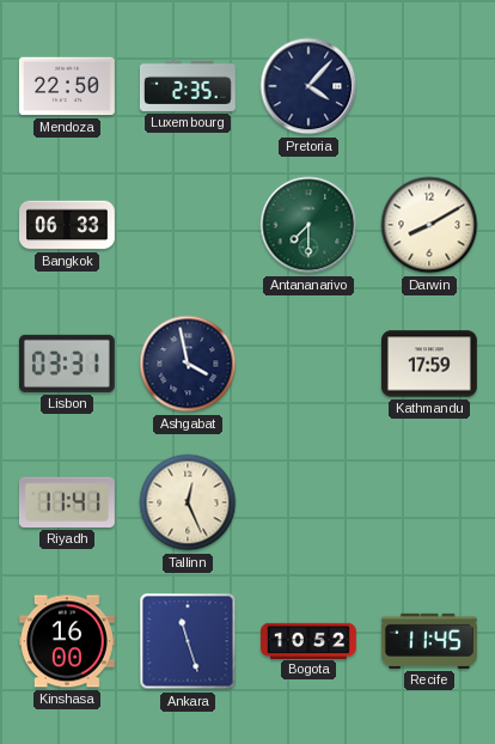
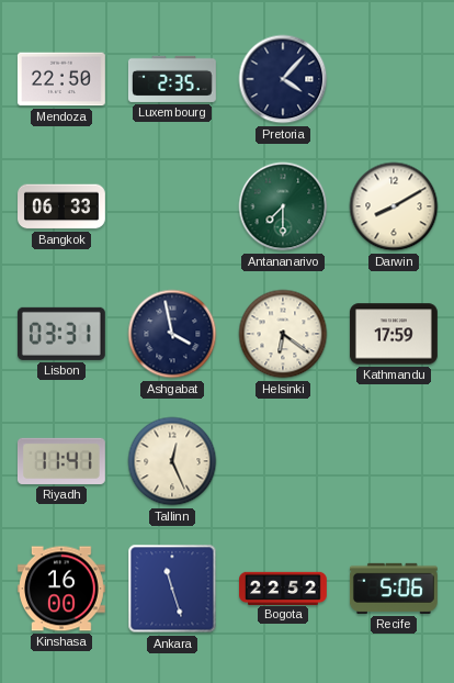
Helsinki: none -> 6:21
Bogota: 10:52 -> 22:52
Recife: 11:45 -> 5:06
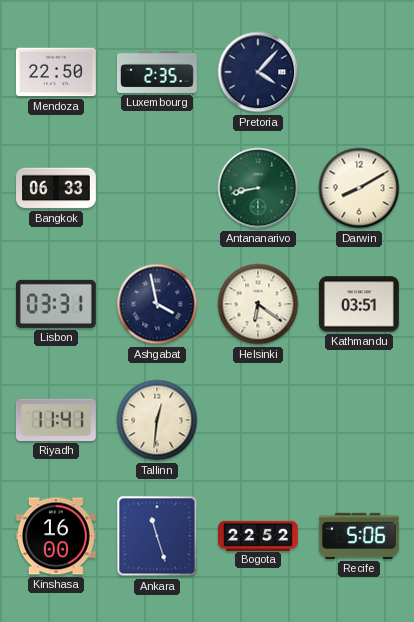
Antananarivo: 7:30 -> 8:43
Kathmandu: 17:59 -> 03:51
Tallinn: 12:26 -> 12:31
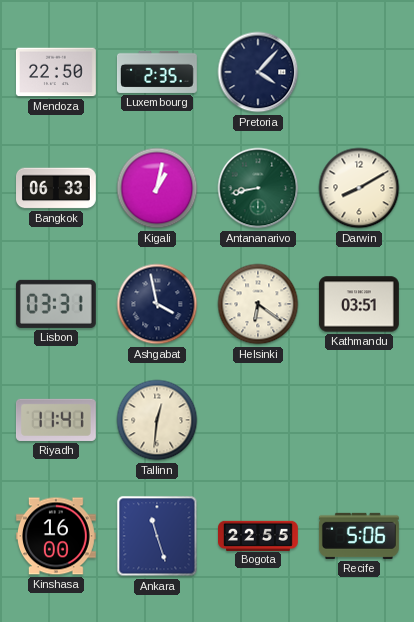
Kigali: none -> 1:02
Bogota: 22:52 -> 22:55
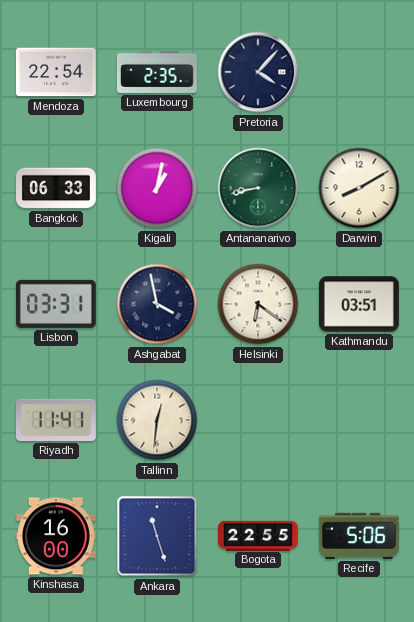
Mendoza: 22:50 -> 22:54
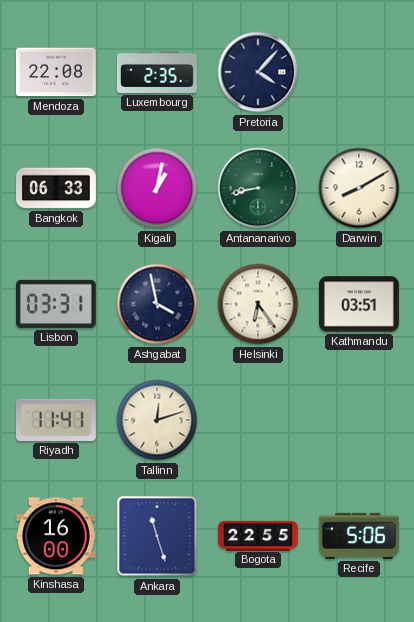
Mendoza: 22:54 -> 22:08
Helsinki: 6:21 -> 6:24
Tallinn: 12:31 -> 12:12
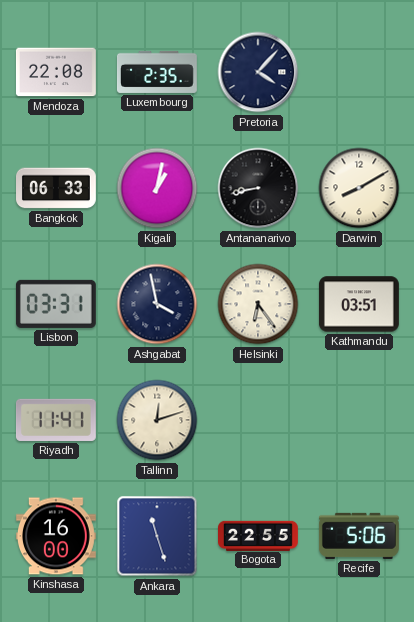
Antananarivo dial: green -> black
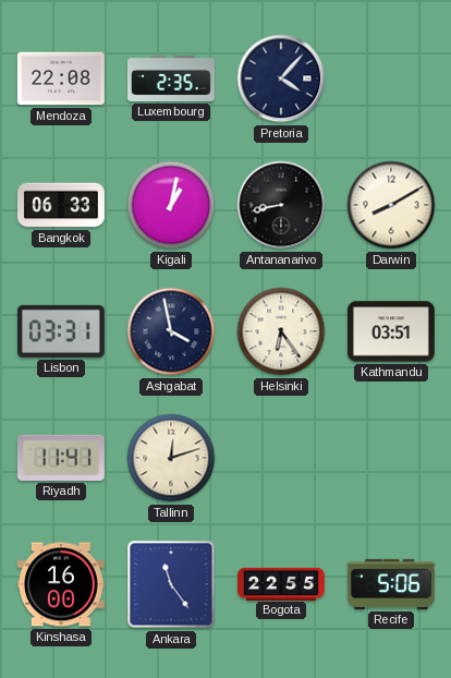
Ankara: 11:27 -> 11:24
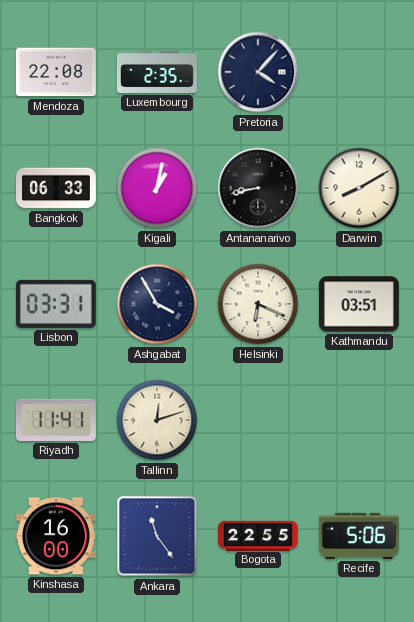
Ashgabat: 3:58 -> 3:55
Helsinki: 6:24 -> 6:19
